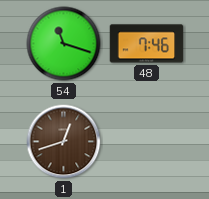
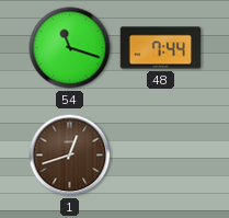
48: 7:46 -> 7:44
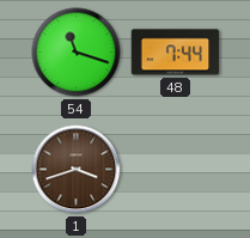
1: 12:42 -> 3:42
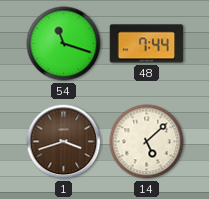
14: none -> 5:08
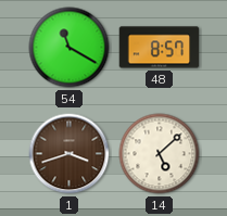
54: 11:18 -> 11:20
48: 7:44 -> 8:57
